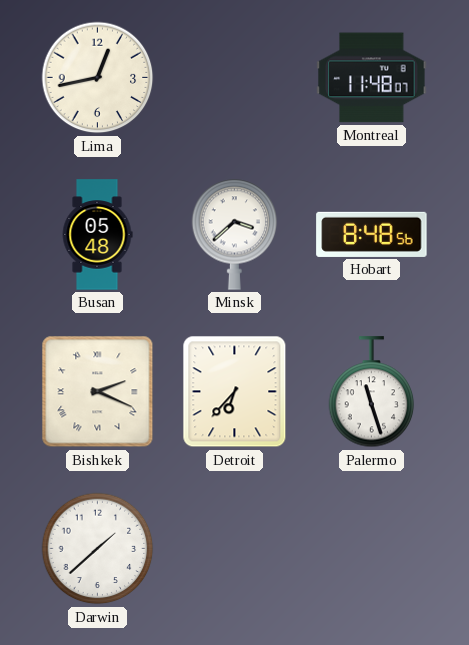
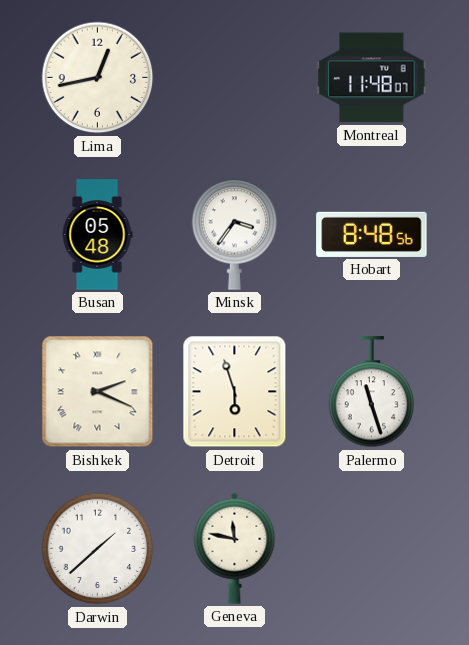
Minsk: 3:38 -> 3:36
Detroit: 6:37 -> 5:57
Geneva: none -> 11:47
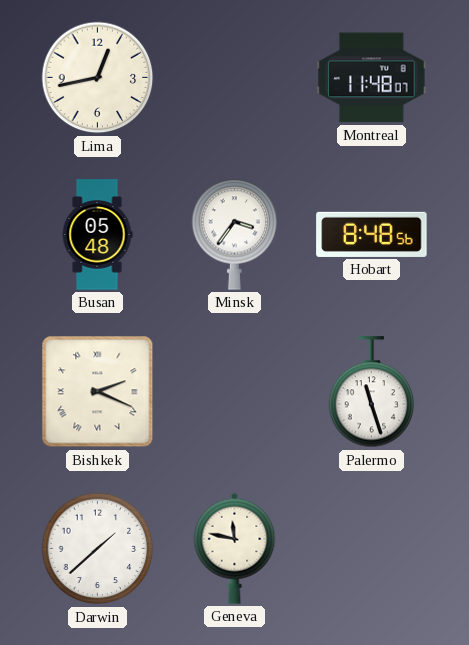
Detroit: 5:57 -> none
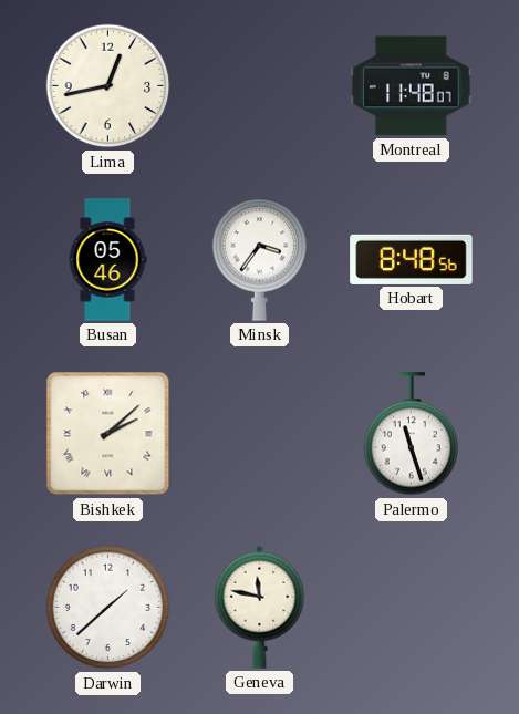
Busan: 05:48 -> 05:46
Bishkek: 2:19 -> 2:08
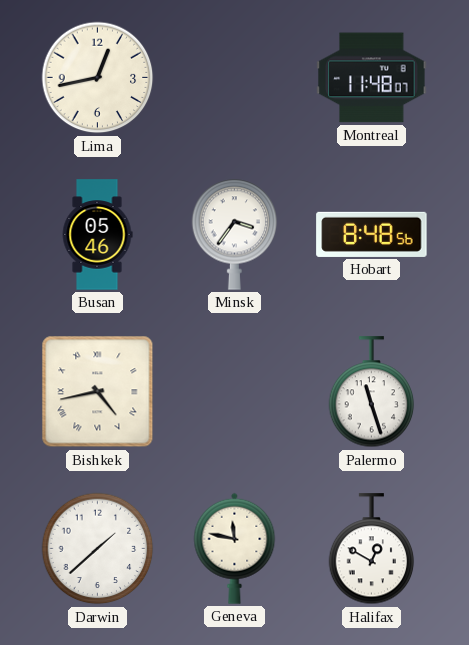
Bishkek: 2:08 -> 4:43
Halifax: none -> 12:50
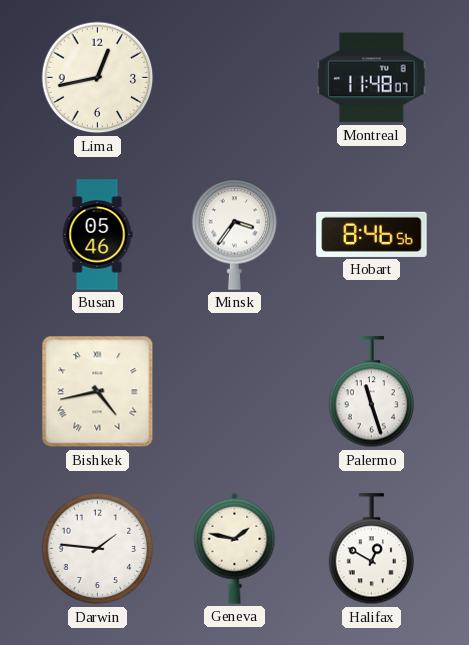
Hobart: 8:48 -> 8:46
Darwin: 1:38 -> 1:46
Geneva: 11:47 -> 1:47
